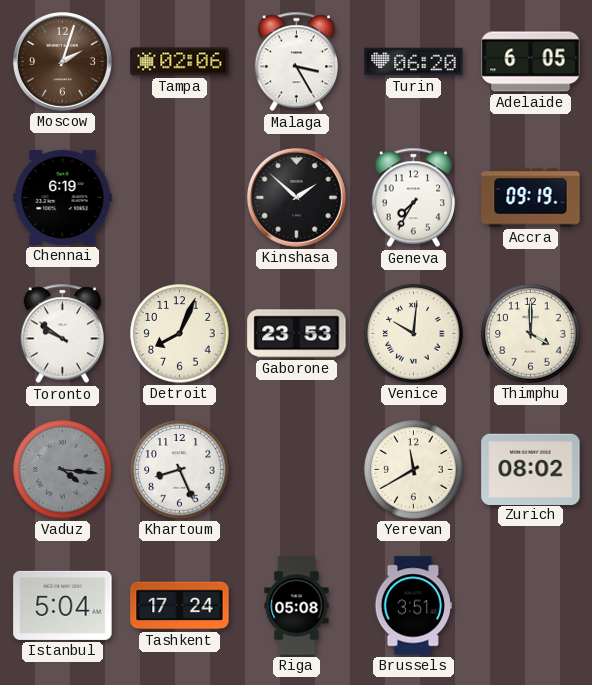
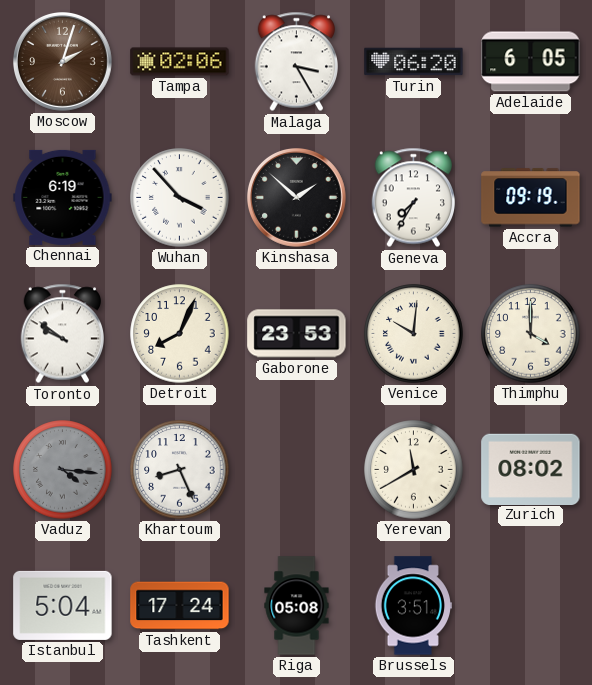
Wuhan: none -> 3:53
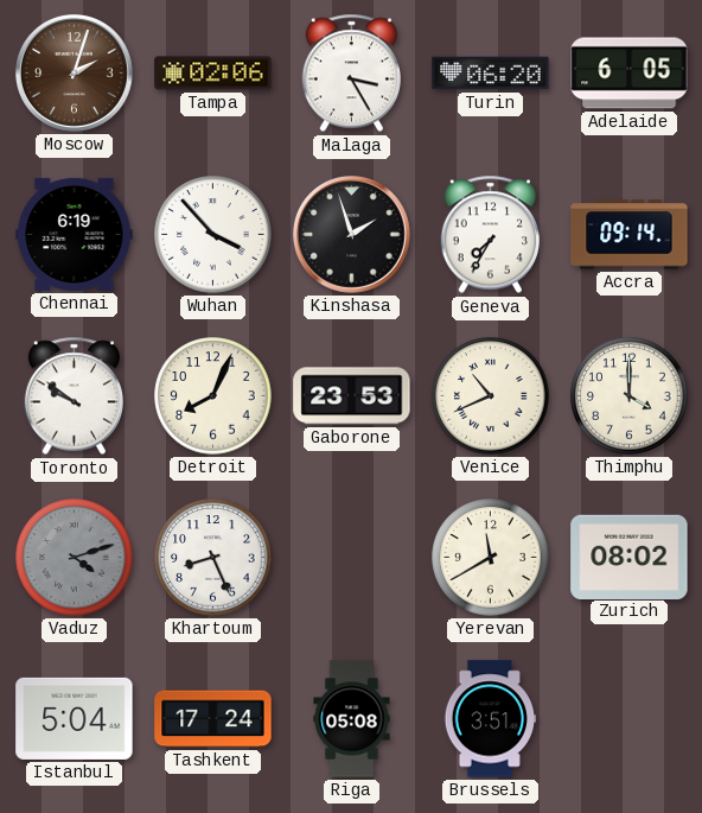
Kinshasa: 1:52 -> 1:57
Accra: 09:19 -> 09:14
Venice: 10:01 -> 10:41
Vaduz: 4:16 -> 4:12
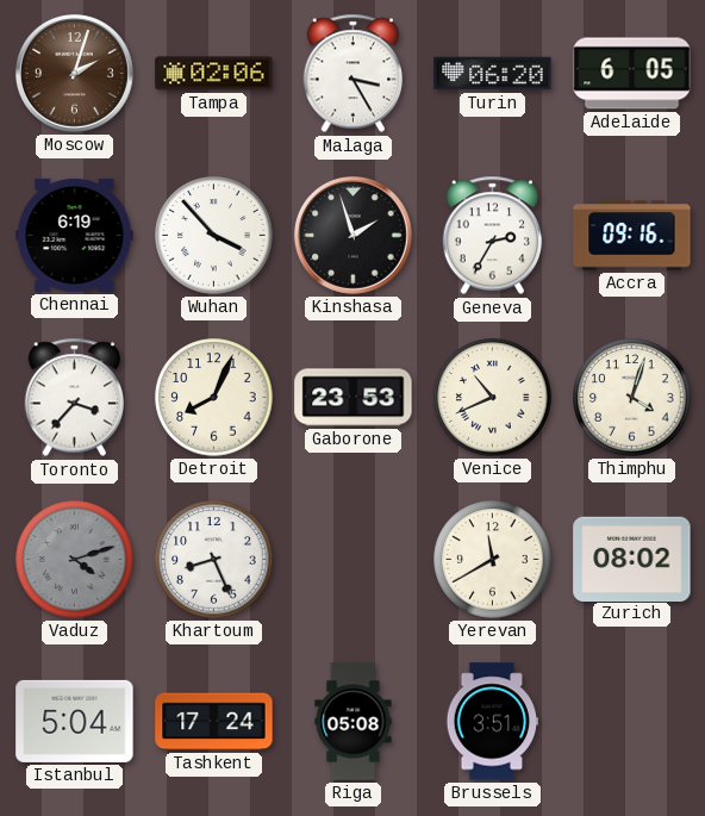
Geneva: 7:35 -> 2:35
Accra: 09:14 -> 09:16
Toronto: 9:51 -> 3:37
Thimphu: 4:00 -> 4:03
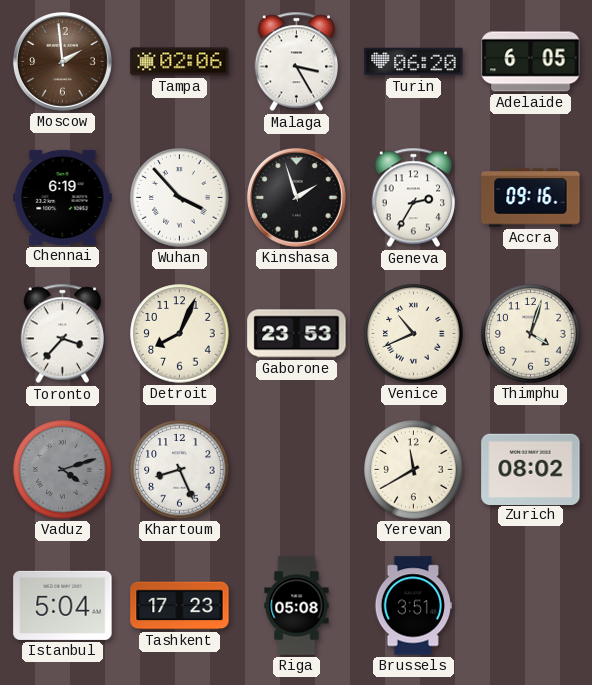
Moscow: 2:03 -> 1:59
Tashkent: 17:24 -> 17:23
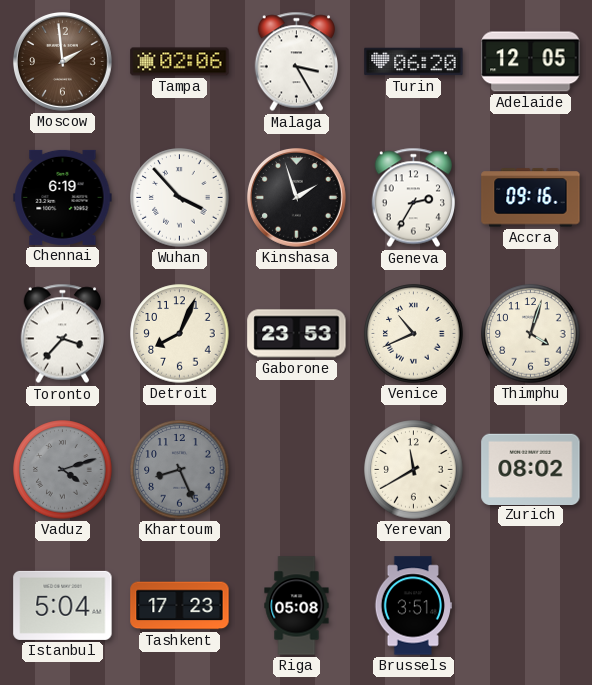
Adelaide: 6:05 -> 12:05
Khartoum dial: white -> grey
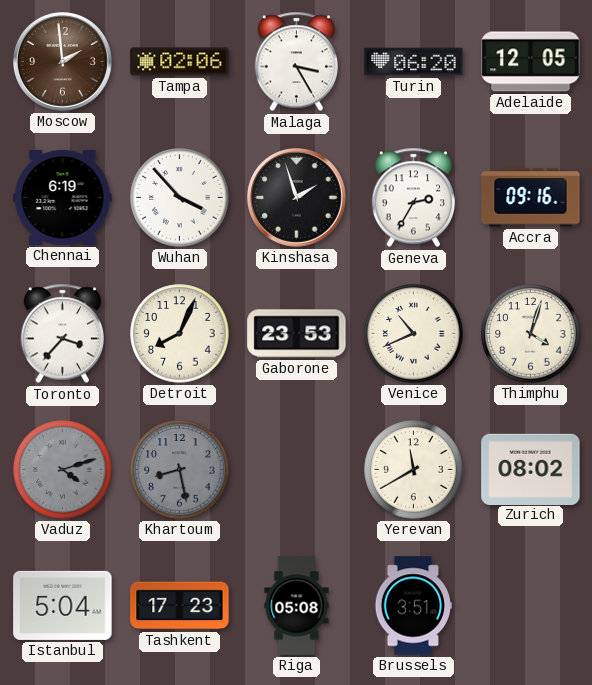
Khartoum: 8:26 -> 8:28
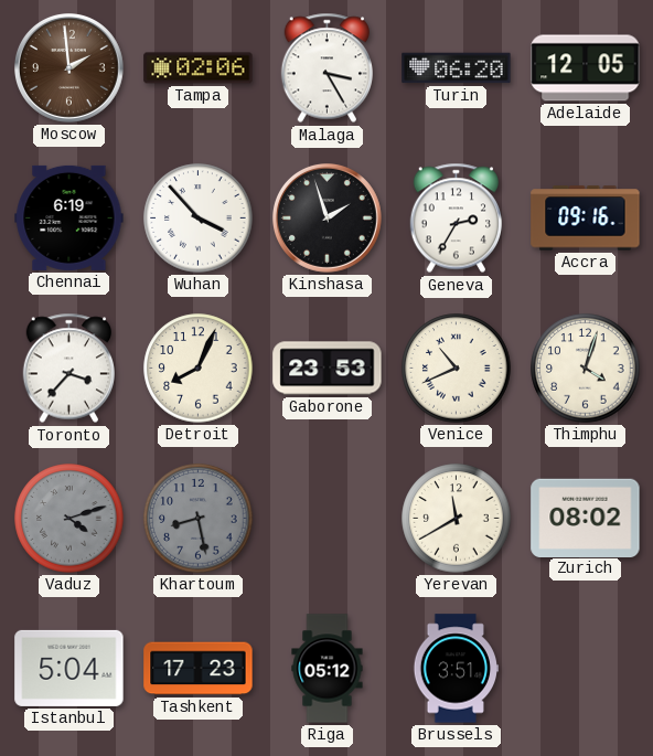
Riga: 05:08 -> 05:12
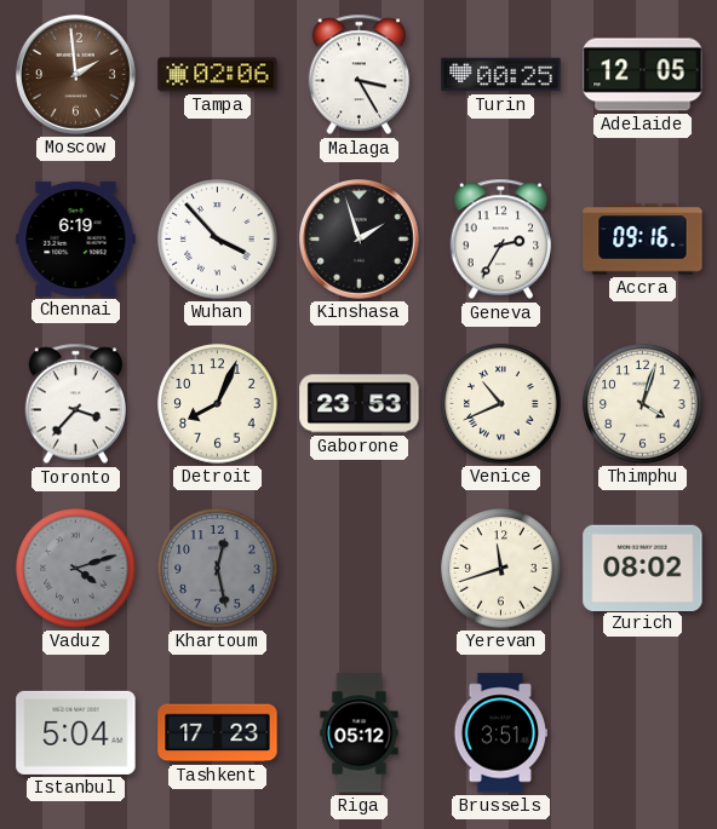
Turin: 06:20 -> 00:25
Khartoum: 8:28 -> 12:28
Yerevan: 11:40 -> 11:42
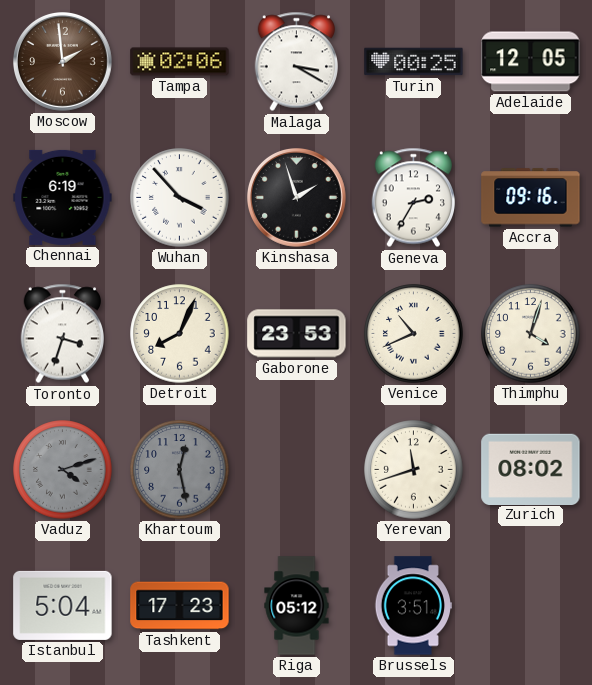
Malaga: 3:25 -> 3:20
Toronto: 3:37 -> 3:33
